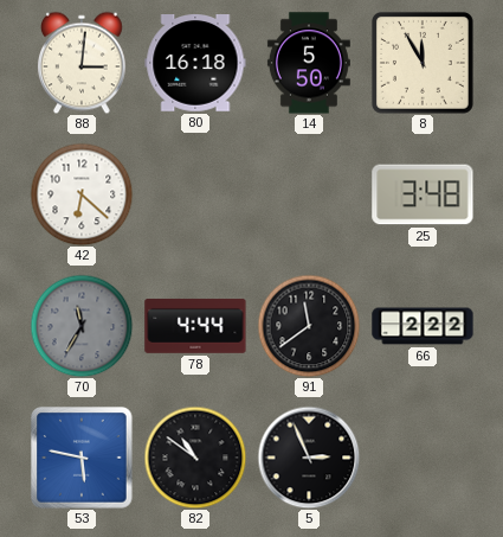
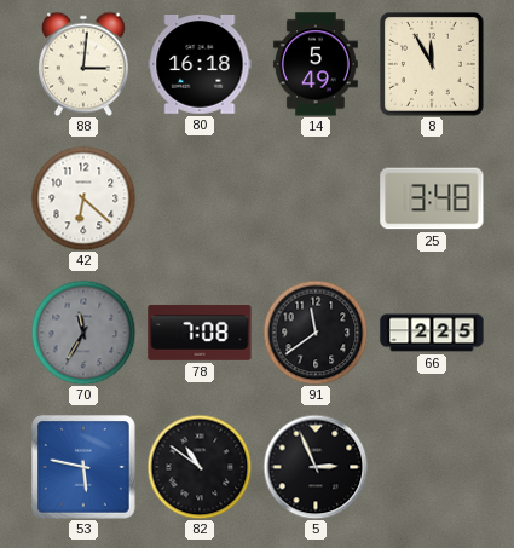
14: 5:50 -> 5:49
78: 4:44 -> 7:08
66: 2:22 -> 2:25
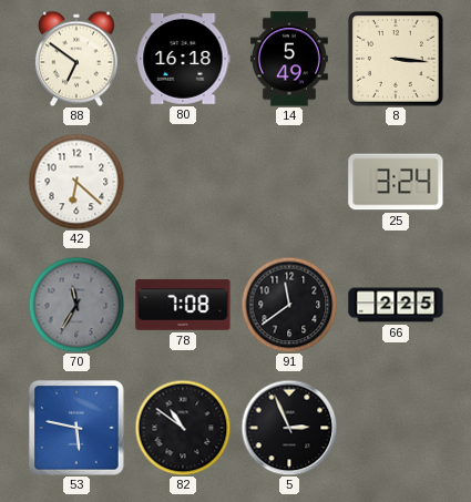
88: 3:01 -> 6:51
8: 11:55 -> 3:16
25: 3:48 -> 3:24
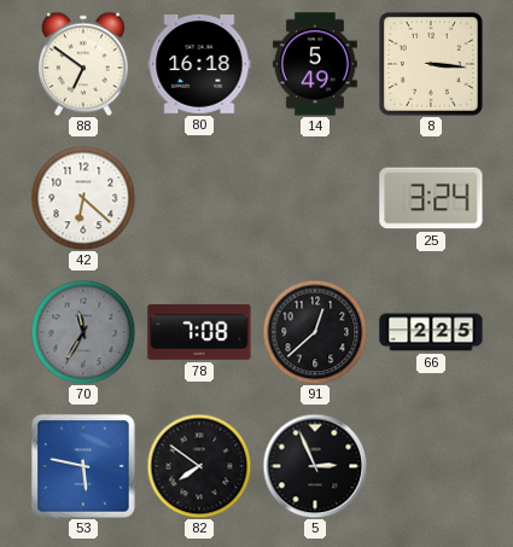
91: 11:39 -> 12:38
82: 10:51 -> 7:51
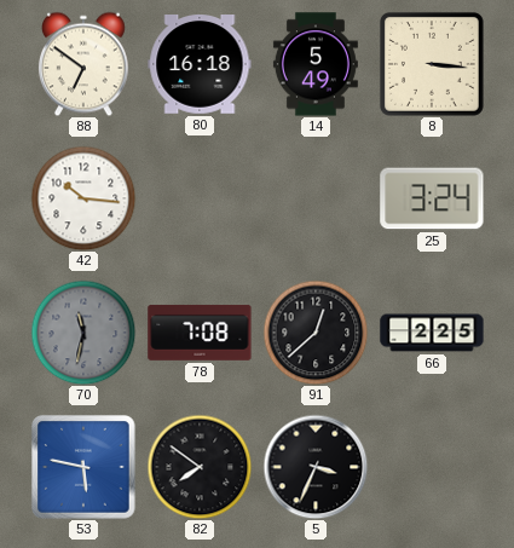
42: 6:22 -> 10:16
70: 11:35 -> 11:32
5: 2:56 -> 3:34
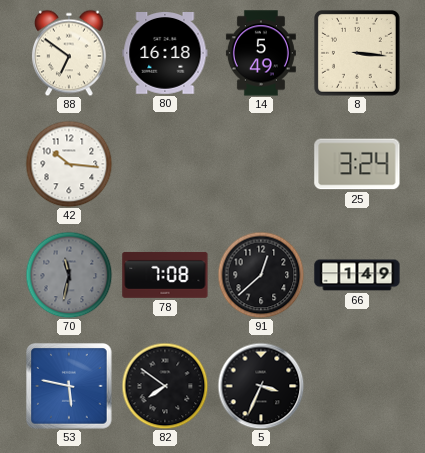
66: 2:25 -> 1:49
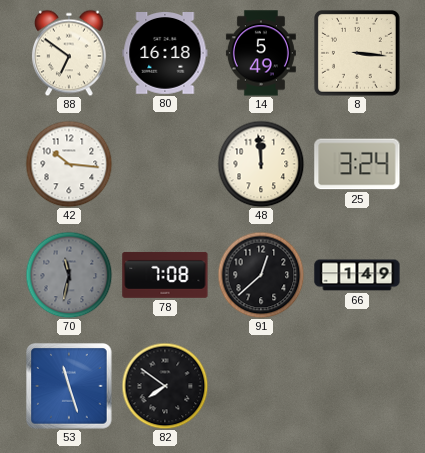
48: none -> 11:59
53: 5:47 -> 11:27
5: 3:34 -> none
